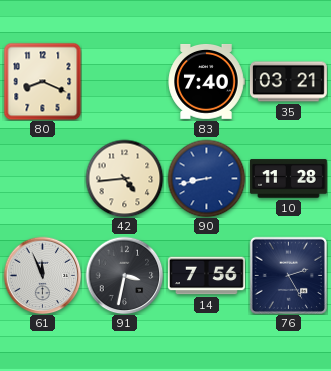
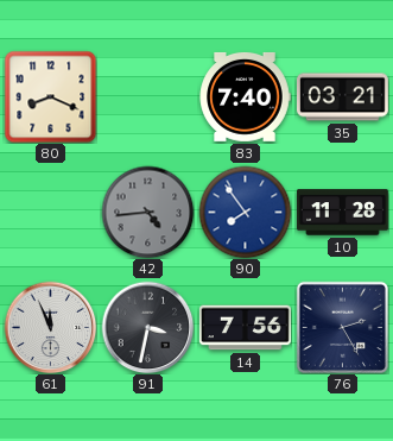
42 dial: cream -> grey
90: 8:43 -> 7:54
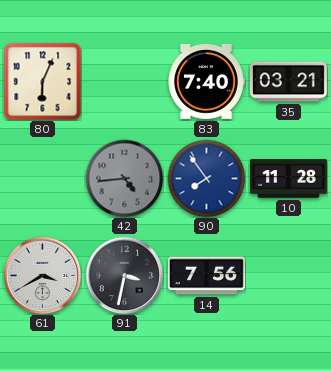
80: 8:19 -> 6:04
61: 11:56 -> 3:40
76: 2:25 -> none
